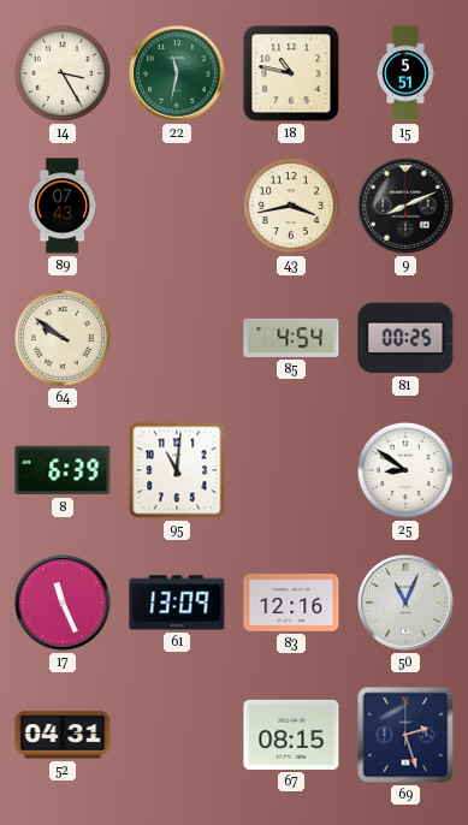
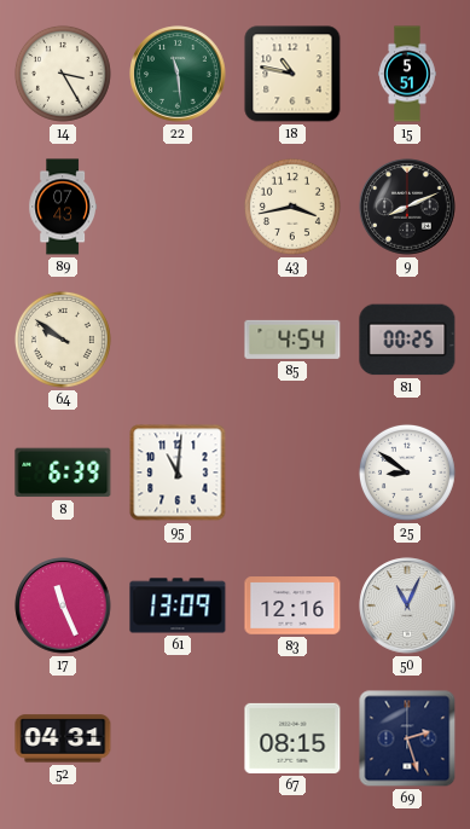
22: 11:32 -> 11:29
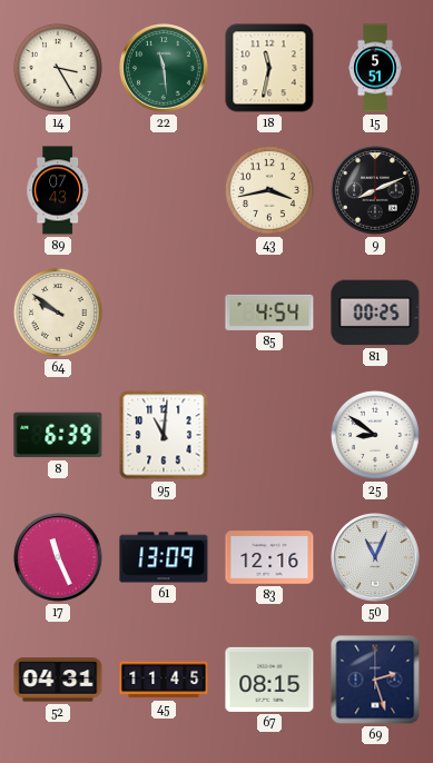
18: 10:47 -> 11:32
45: none -> 11:45
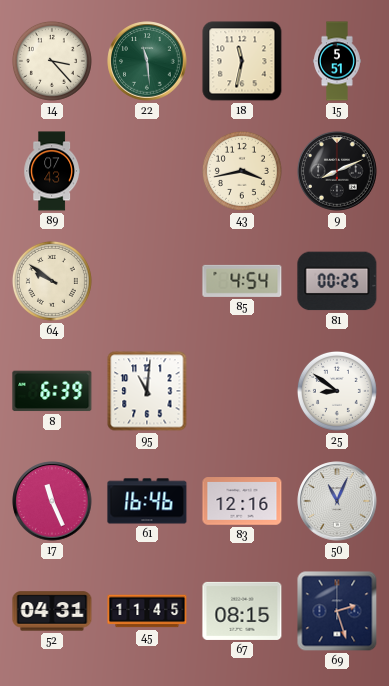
14: 3:25 -> 3:23
61: 13:09 -> 16:46
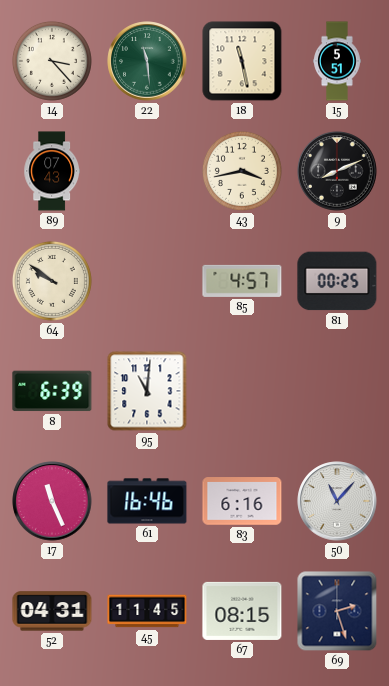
18: 11:32 -> 11:28
85: 4:54 -> 4:57
25: 8:51 -> none
83: 12:16 -> 6:16
50: 11:04 -> 11:07
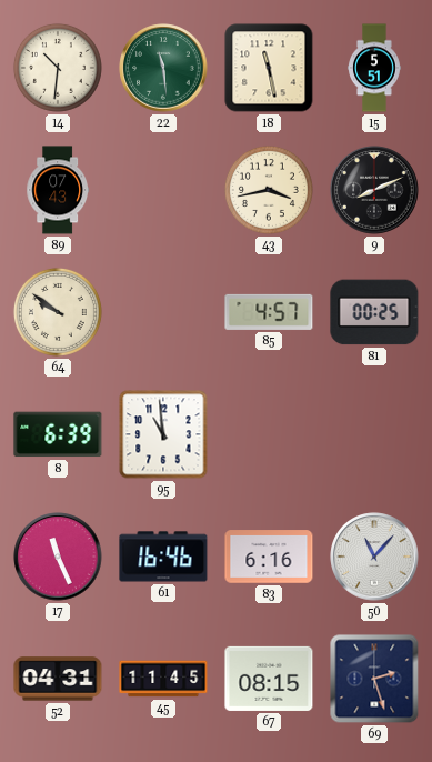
14: 3:23 -> 10:31
95: 11:01 -> 10:59
